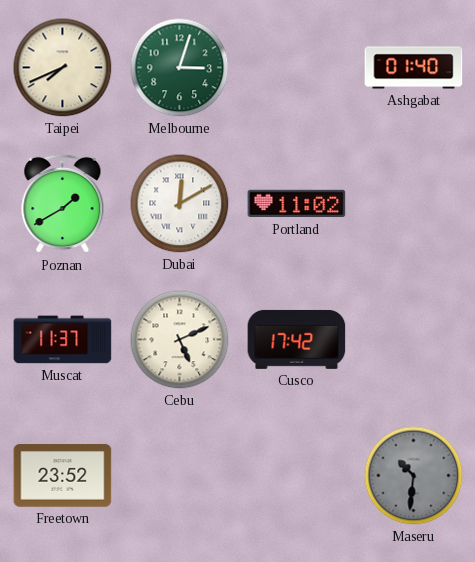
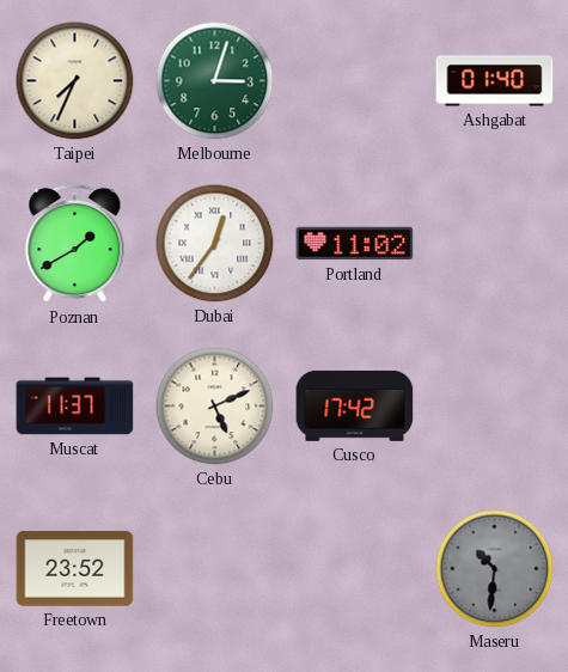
Taipei: 7:41 -> 7:34
Dubai: 12:10 -> 12:36
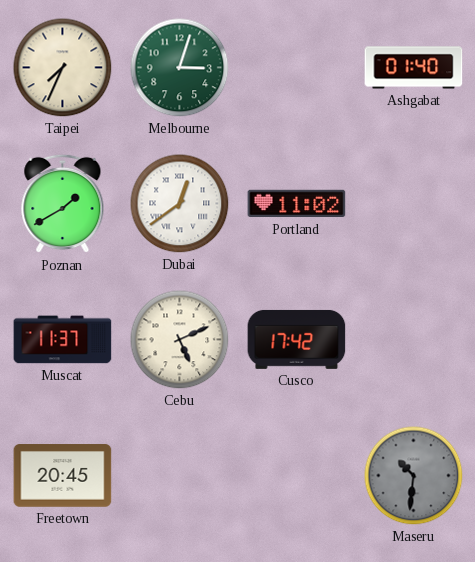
Dubai: 12:36 -> 12:39
Freetown: 23:52 -> 20:45
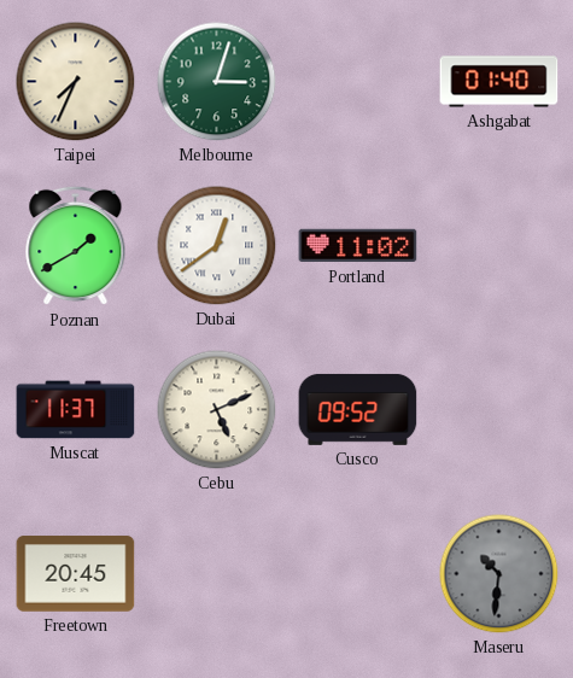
Cusco: 17:42 -> 09:52
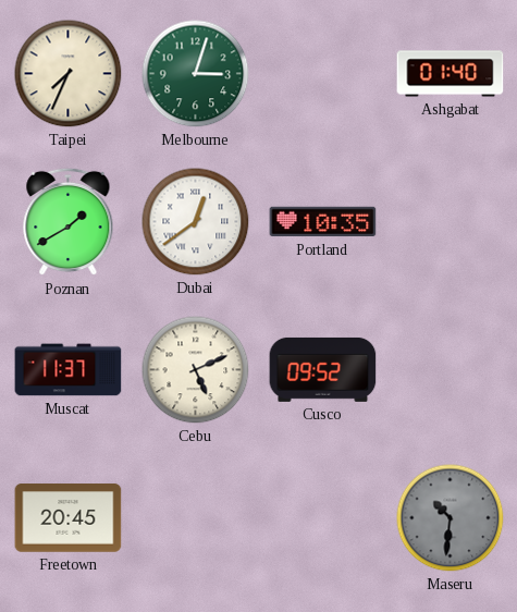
Portland: 11:02 -> 10:35
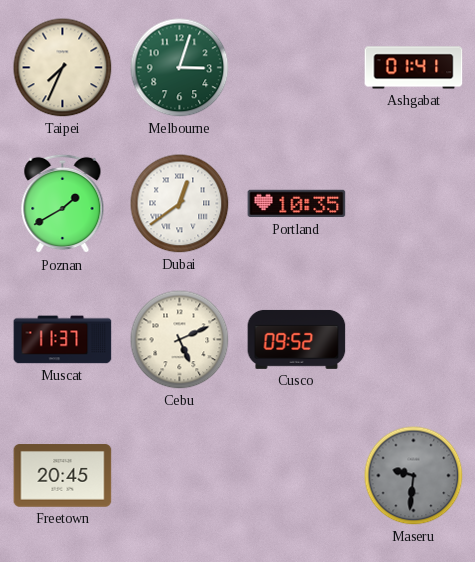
Ashgabat: 01:40 -> 01:41
Maseru: 10:31 -> 9:31
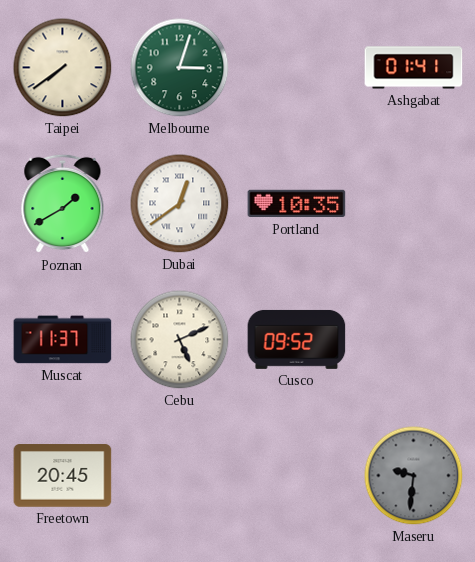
Taipei: 7:34 -> 7:39
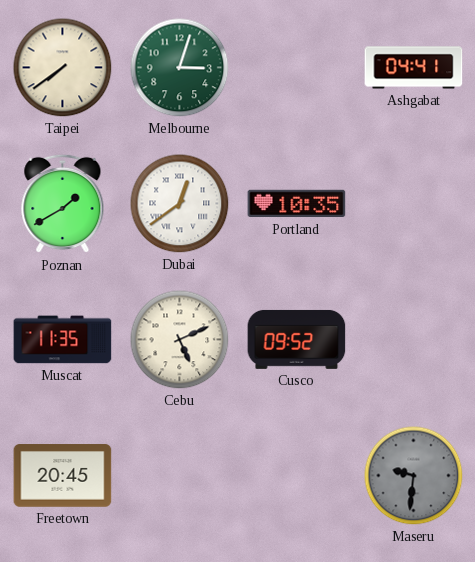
Ashgabat: 01:41 -> 04:41
Muscat: 11:37 -> 11:35
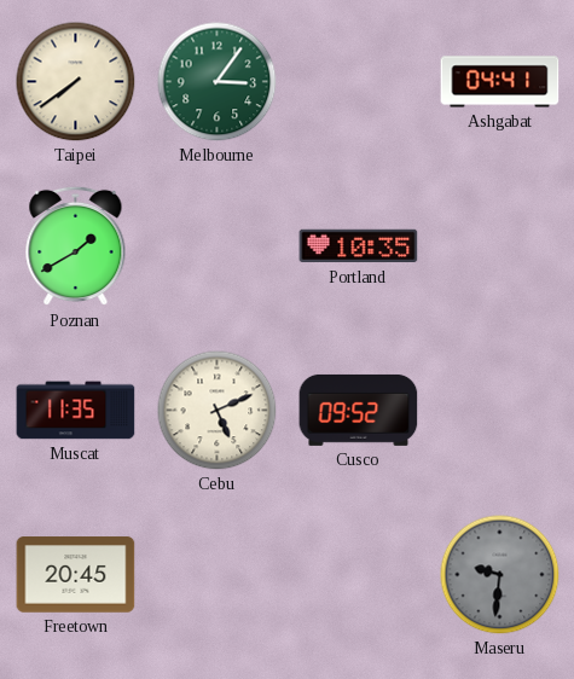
Melbourne: 3:03 -> 3:06
Dubai: 12:39 -> none
